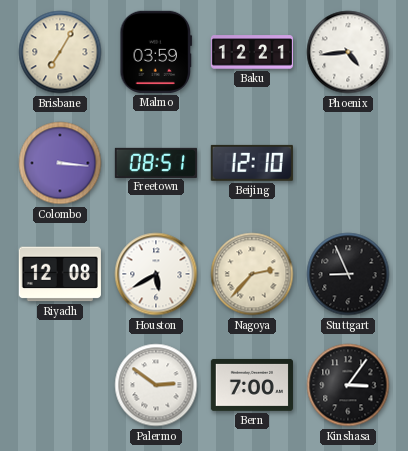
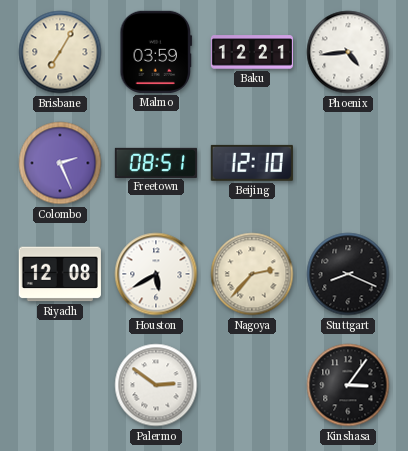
Colombo: 3:16 -> 2:26
Stuttgart: 8:56 -> 8:19
Bern: 7:00 -> none
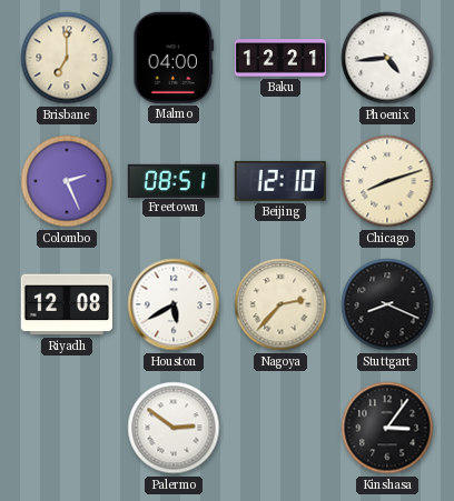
Brisbane: 7:05 -> 7:00
Malmo: 03:59 -> 04:00
Chicago: none -> 8:12
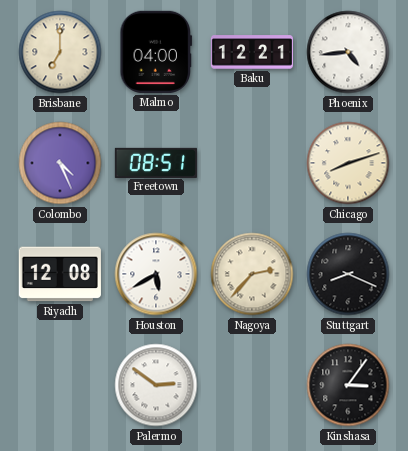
Colombo: 2:26 -> 4:26
Beijing: 12:10 -> none
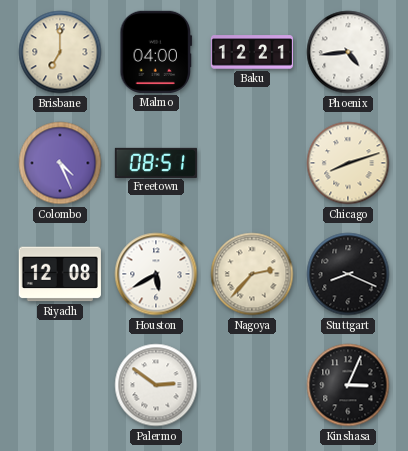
Kinshasa: 3:06 -> 3:04
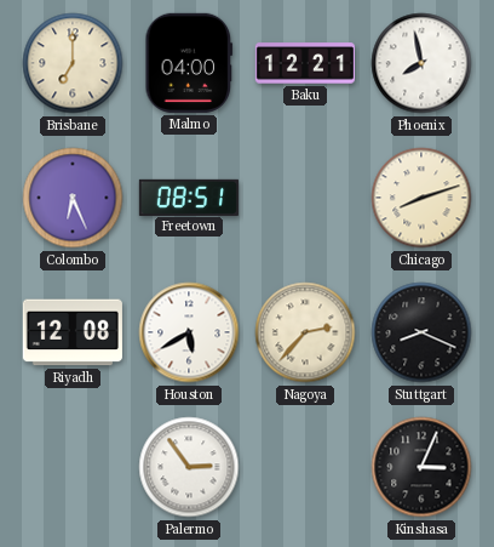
Phoenix: 4:44 -> 7:58
Colombo: 4:26 -> 6:26
Palermo: 2:51 -> 2:54
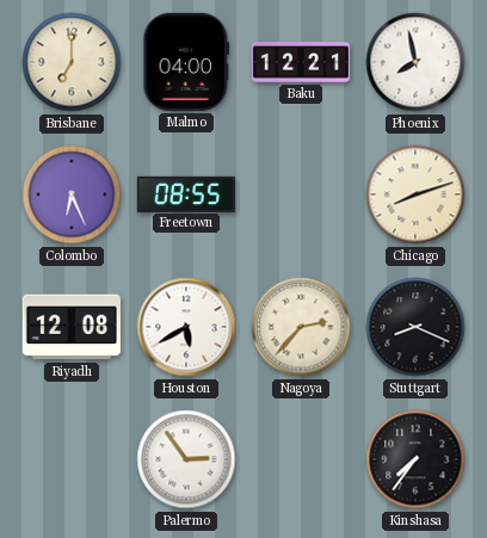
Freetown: 08:51 -> 08:55
Kinshasa: 3:04 -> 7:36
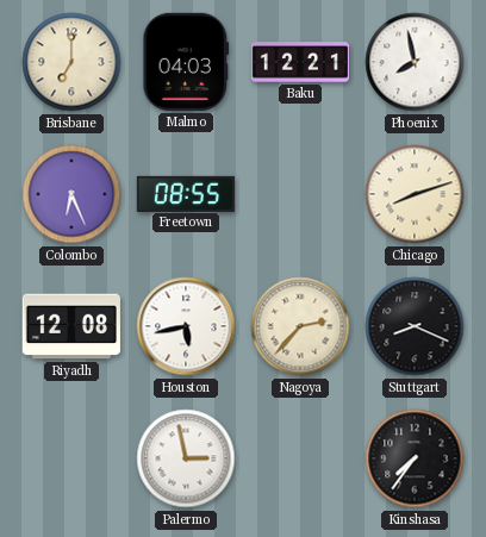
Malmo: 04:00 -> 04:03
Houston: 5:40 -> 5:43
Palermo: 2:54 -> 2:58
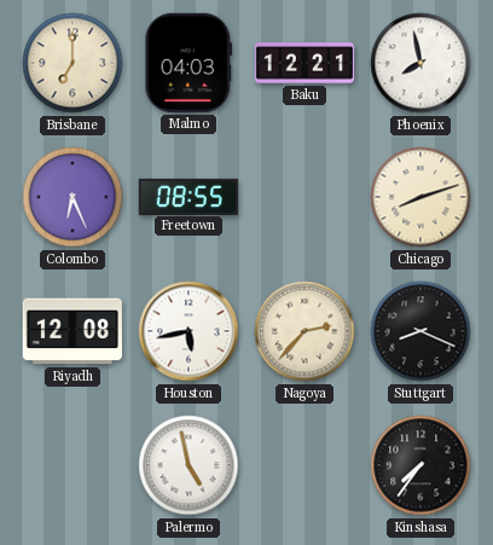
Palermo: 2:58 -> 4:58
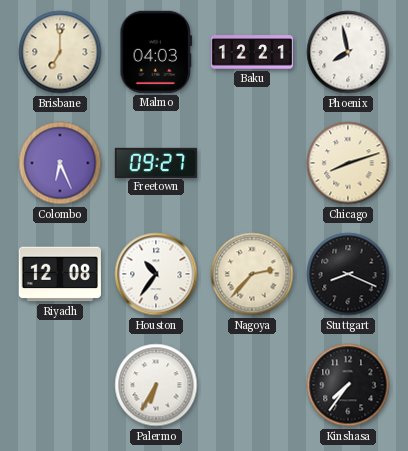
Freetown: 08:55 -> 09:27
Houston: 5:43 -> 10:36
Palermo: 4:58 -> 6:35
